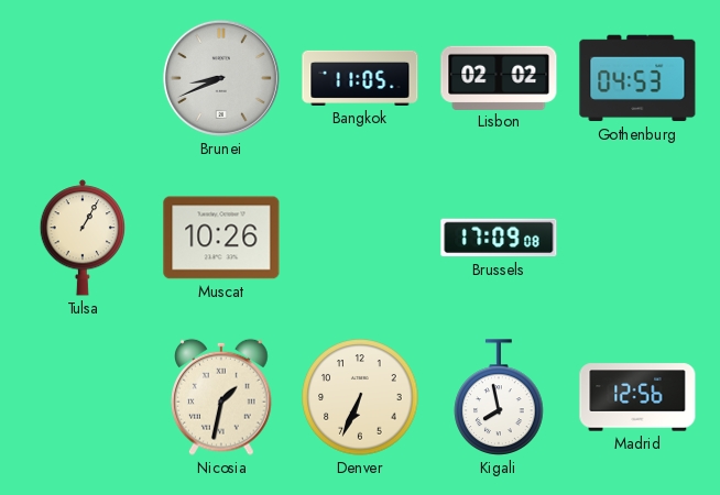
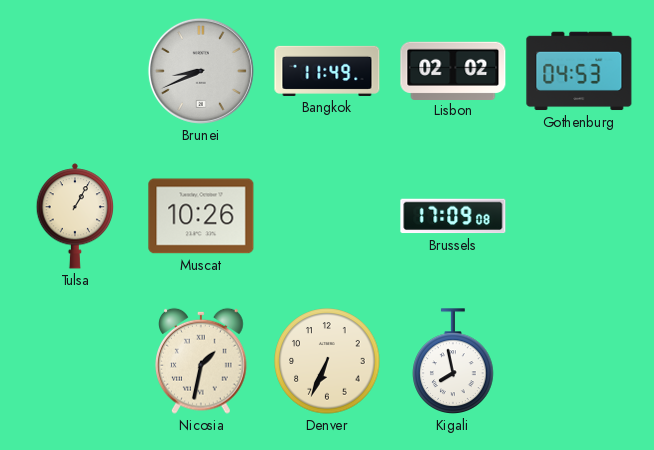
Bangkok: 11:05 -> 11:49
Madrid: 12:56 -> none
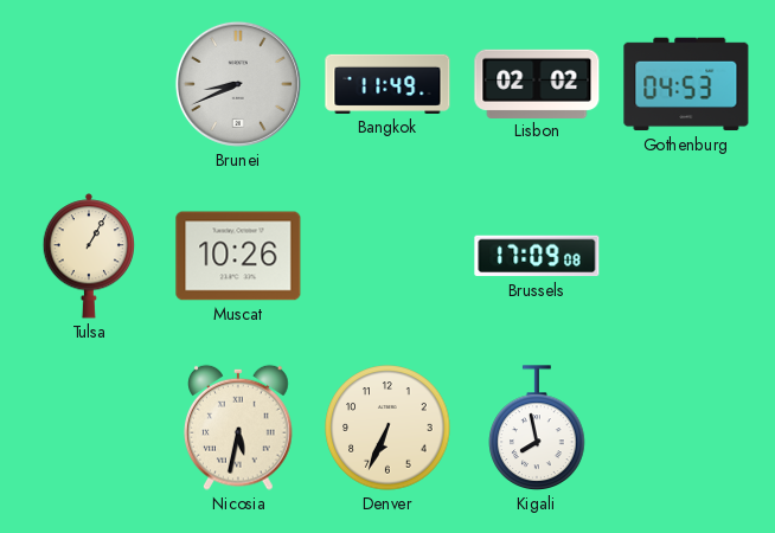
Nicosia: 1:32 -> 5:32
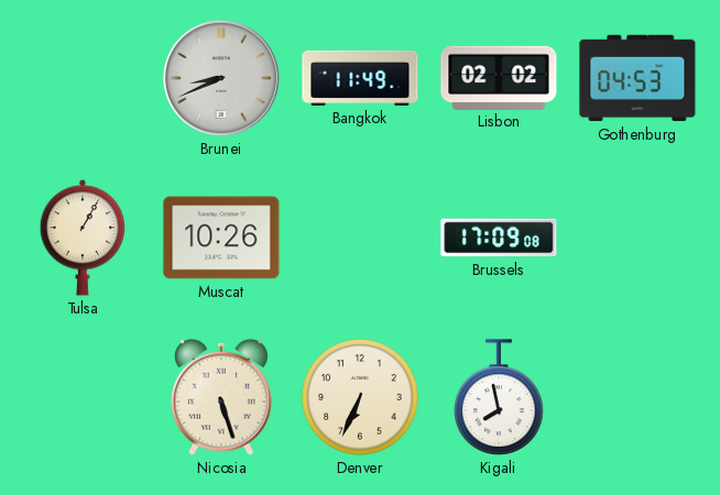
Nicosia: 5:32 -> 5:27
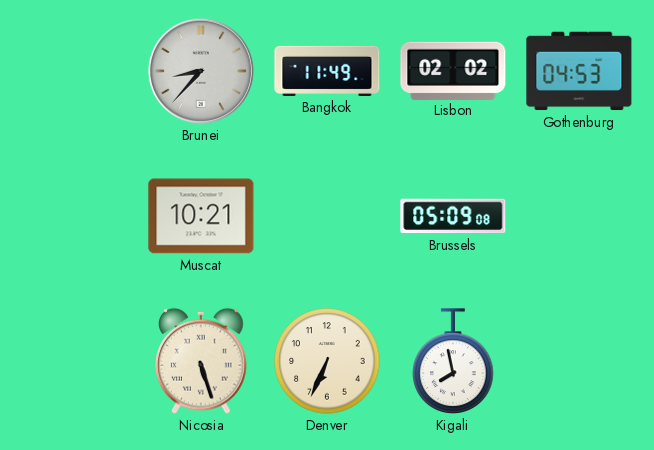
Brunei: 8:41 -> 8:37
Tulsa: 1:05 -> none
Muscat: 10:26 -> 10:21
Brussels: 17:09 -> 05:09
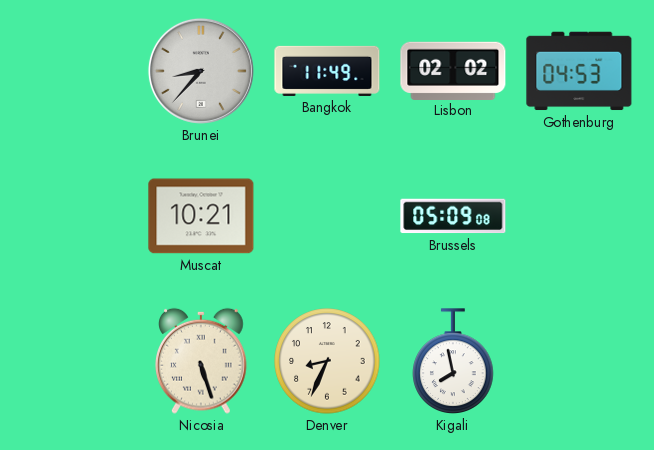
Denver: 6:34 -> 8:34
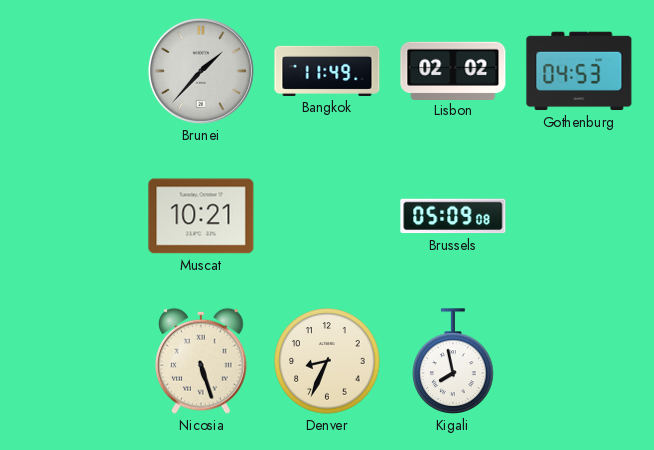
Brunei: 8:37 -> 1:37
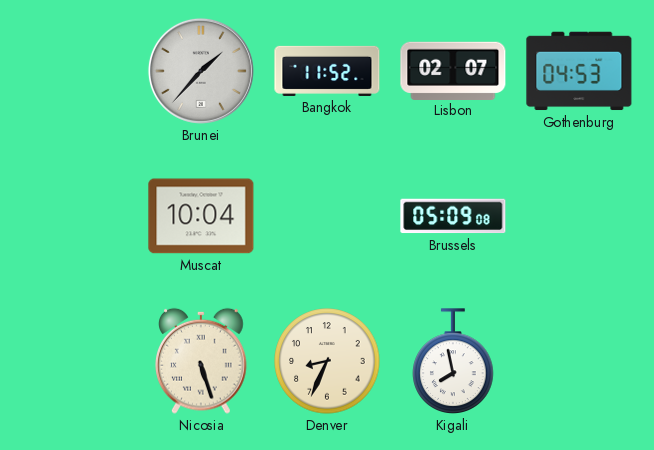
Bangkok: 11:49 -> 11:52
Lisbon: 02:02 -> 02:07
Muscat: 10:21 -> 10:04
